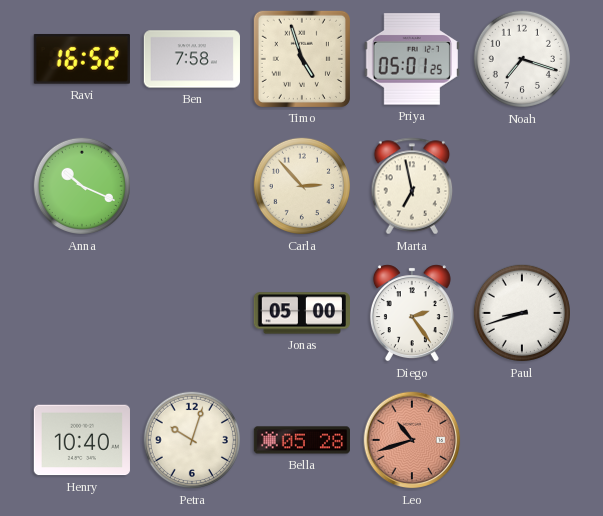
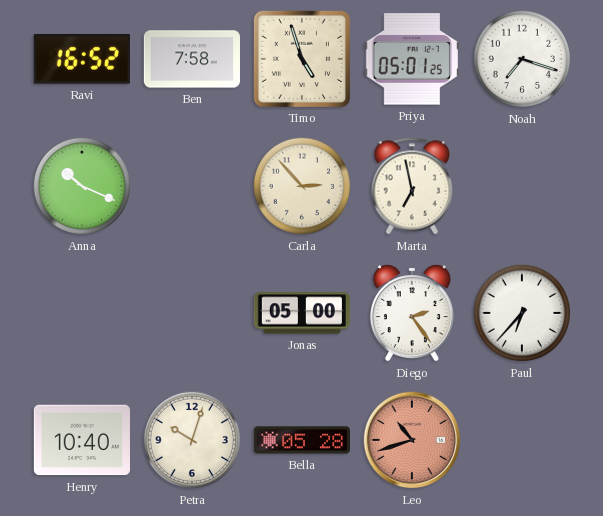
Paul: 8:42 -> 6:37
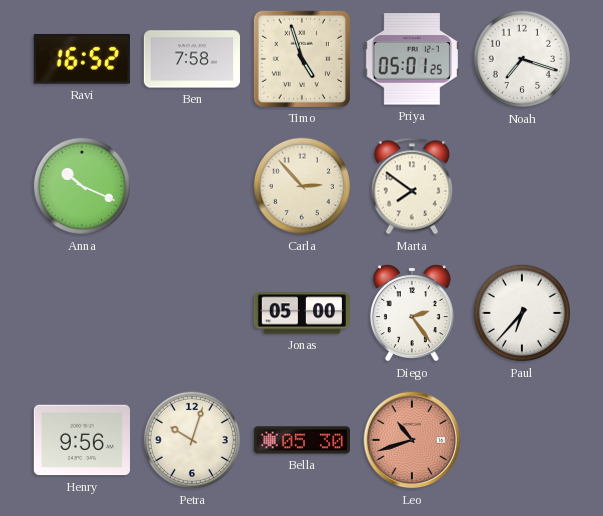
Marta: 6:58 -> 7:51
Henry: 10:40 -> 9:56
Bella: 05:28 -> 05:30
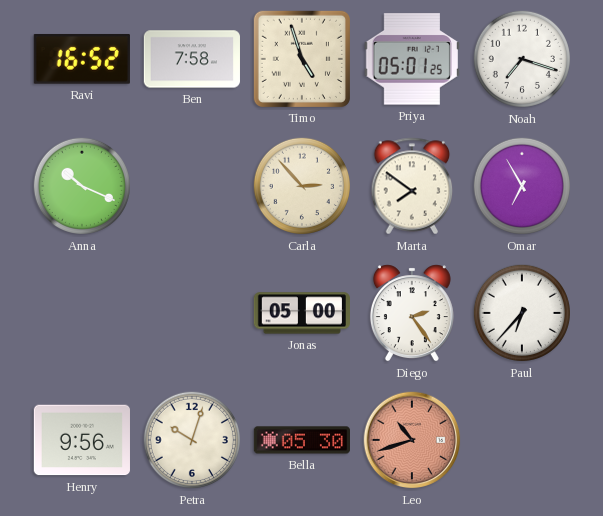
Omar: none -> 6:55
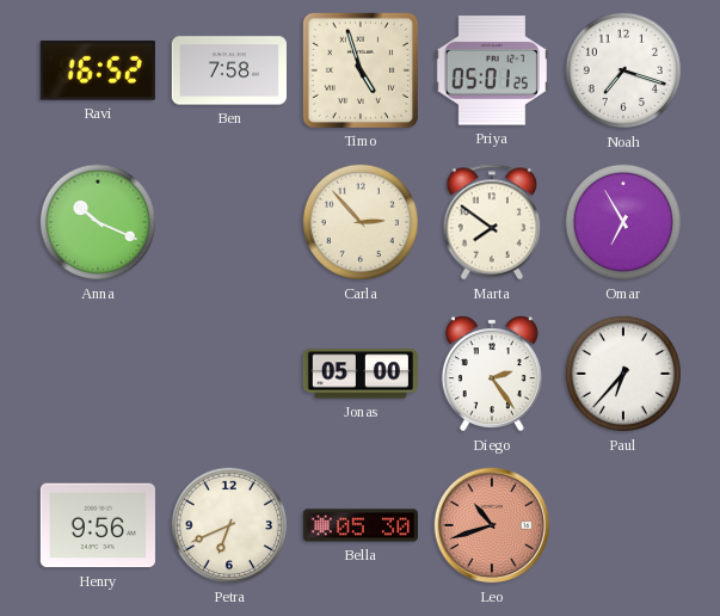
Petra: 10:03 -> 6:41
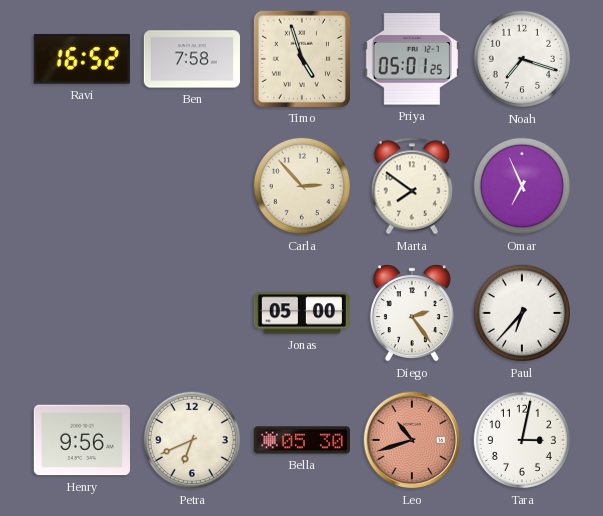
Anna: 10:19 -> none
Omar: 6:55 -> 6:56
Tara: none -> 3:02
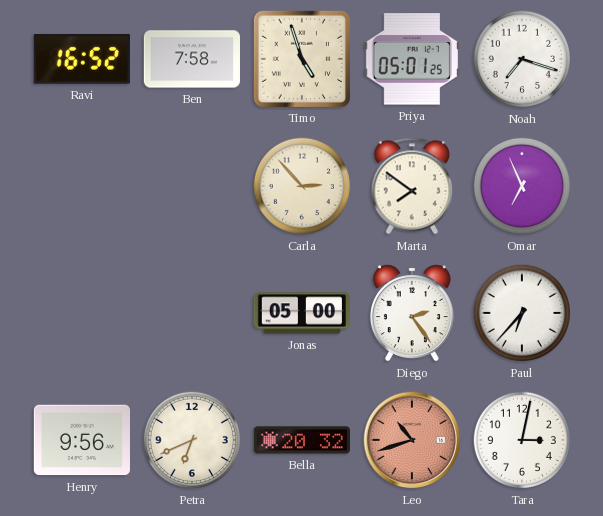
Bella: 05:30 -> 20:32
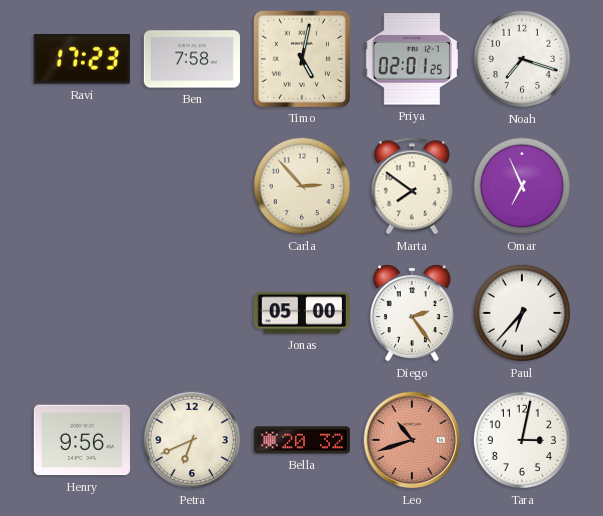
Ravi: 16:52 -> 17:23
Timo: 4:57 -> 5:02
Priya: 05:01 -> 02:01
